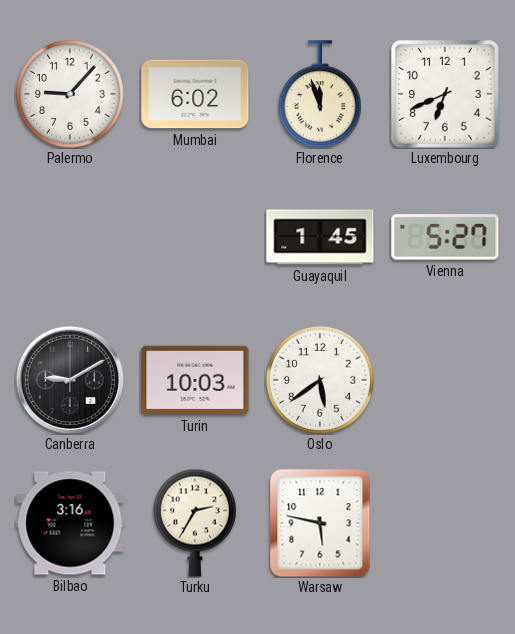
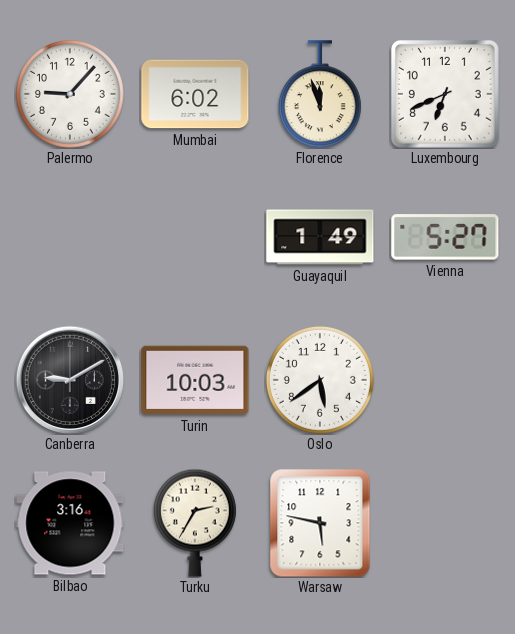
Guayaquil: 1:45 -> 1:49
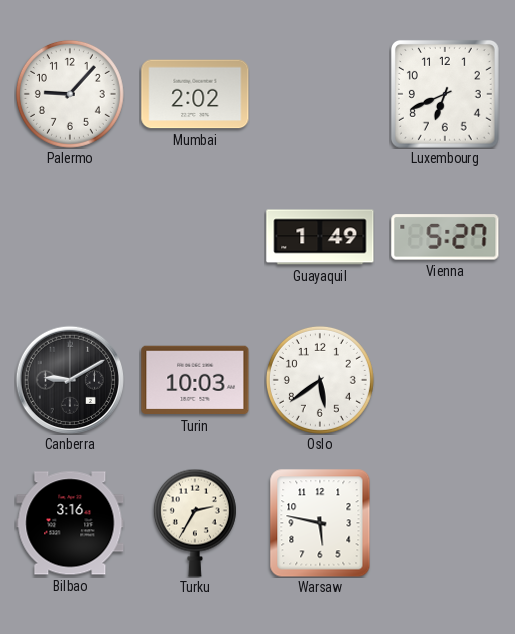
Mumbai: 6:02 -> 2:02
Florence: 11:57 -> none
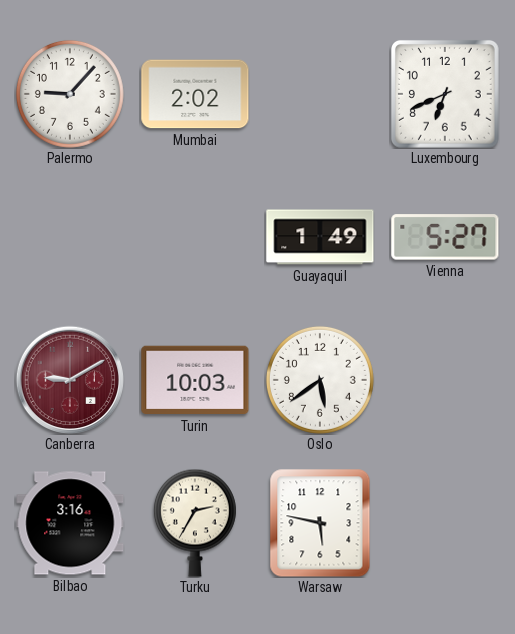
Canberra dial: black -> burgundy
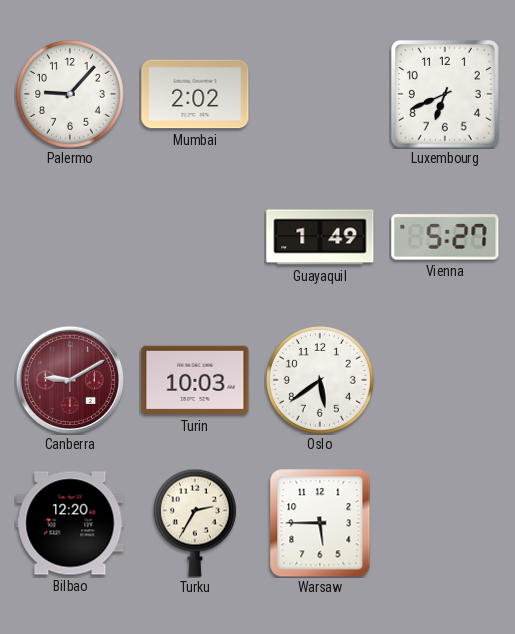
Bilbao: 3:16 -> 12:20
Warsaw: 5:47 -> 5:45
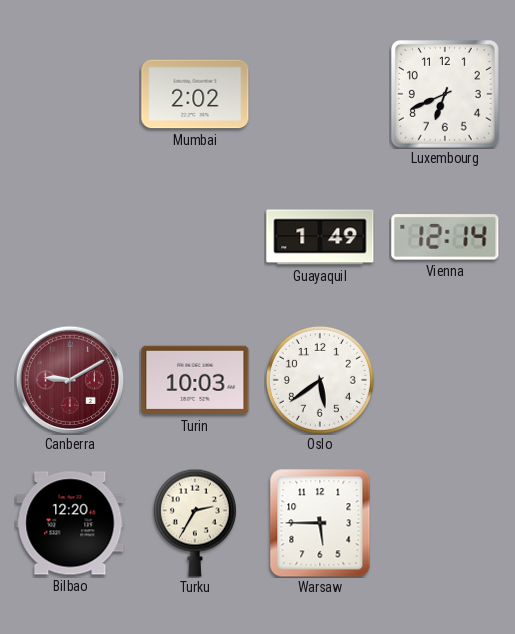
Palermo: 9:07 -> none
Vienna: 5:27 -> 12:14
